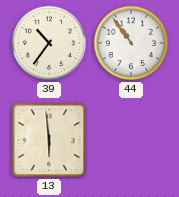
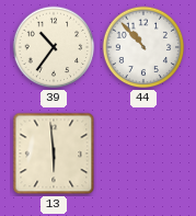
44: 10:54 -> 10:53
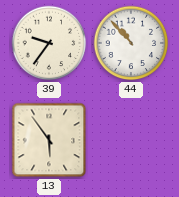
39: 10:36 -> 9:36
13: 5:59 -> 5:54
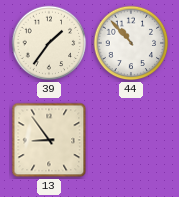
39: 9:36 -> 1:36
13: 5:54 -> 8:54
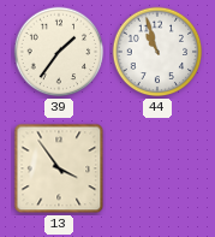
44: 10:53 -> 10:57
13: 8:54 -> 3:54
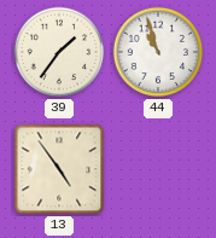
13: 3:54 -> 4:54
